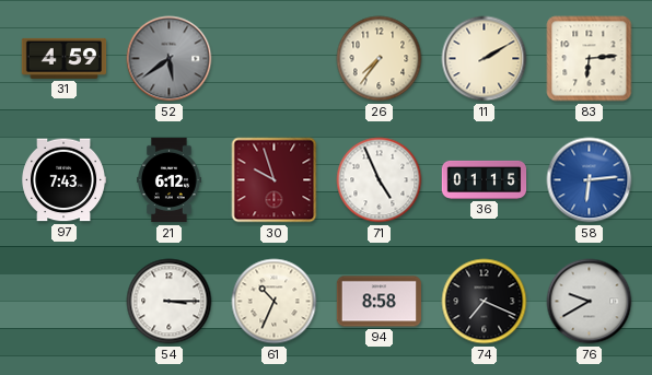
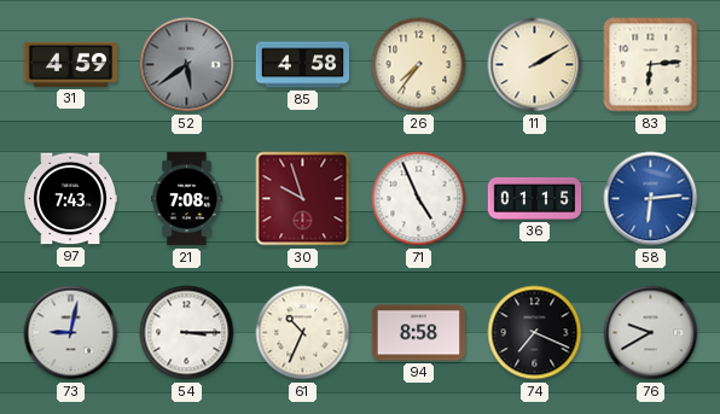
85: none -> 4:58
21: 6:12 -> 7:08
73: none -> 9:02
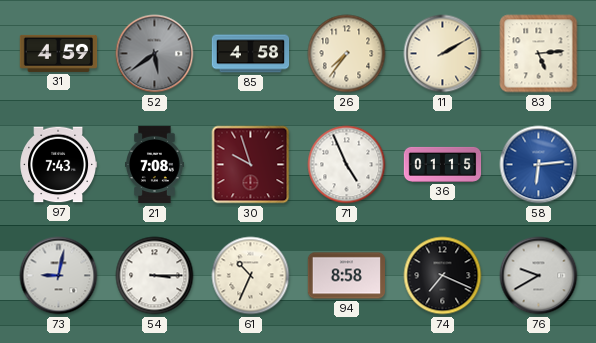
83: 6:14 -> 5:14
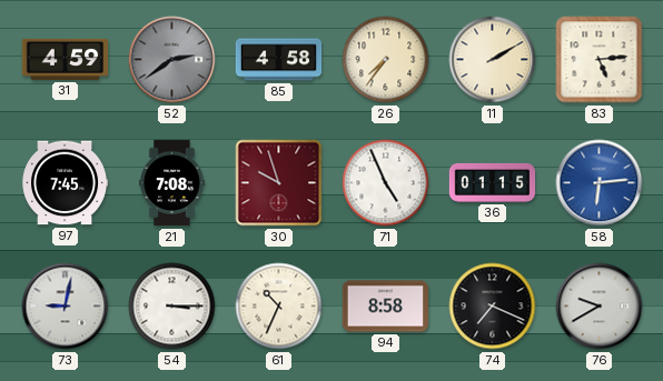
52: 5:39 -> 2:39
97: 7:43 -> 7:45
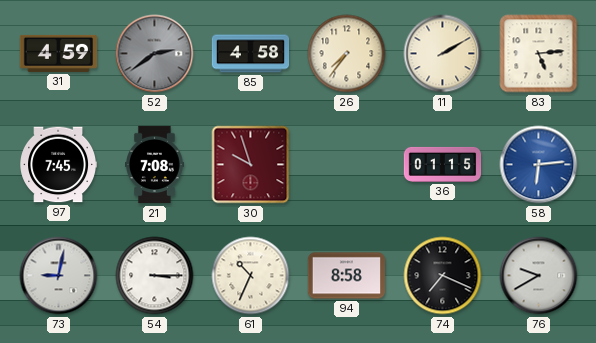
71: 4:56 -> none
